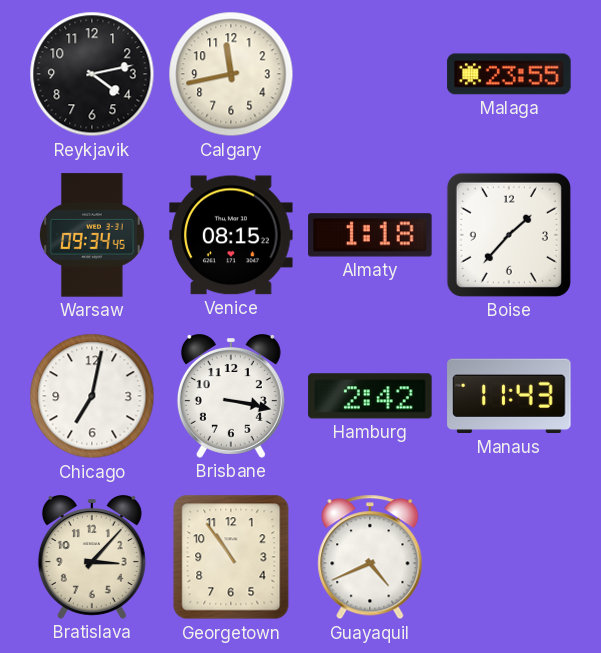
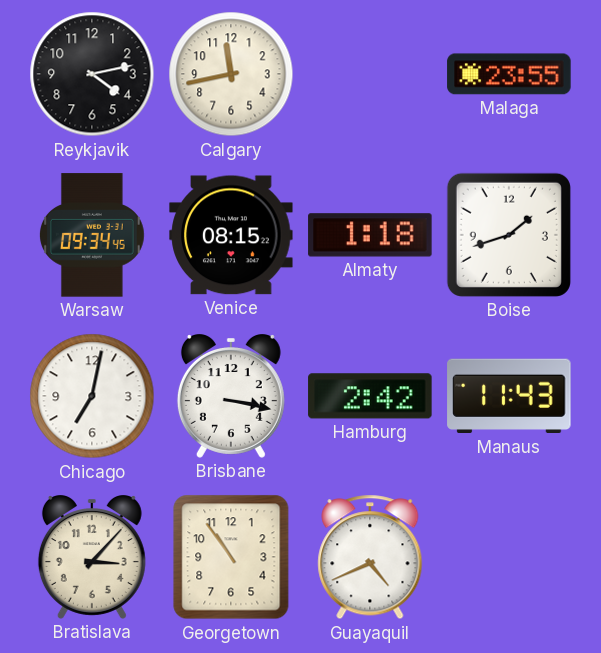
Boise: 1:37 -> 1:42
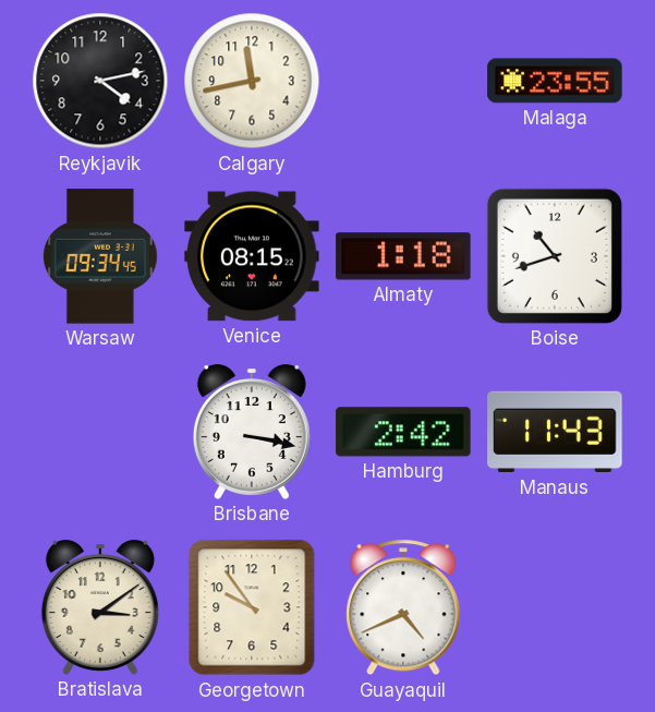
Boise: 1:42 -> 10:42
Chicago: 7:02 -> none
Bratislava: 3:07 -> 3:09
Georgetown: 10:54 -> 9:54
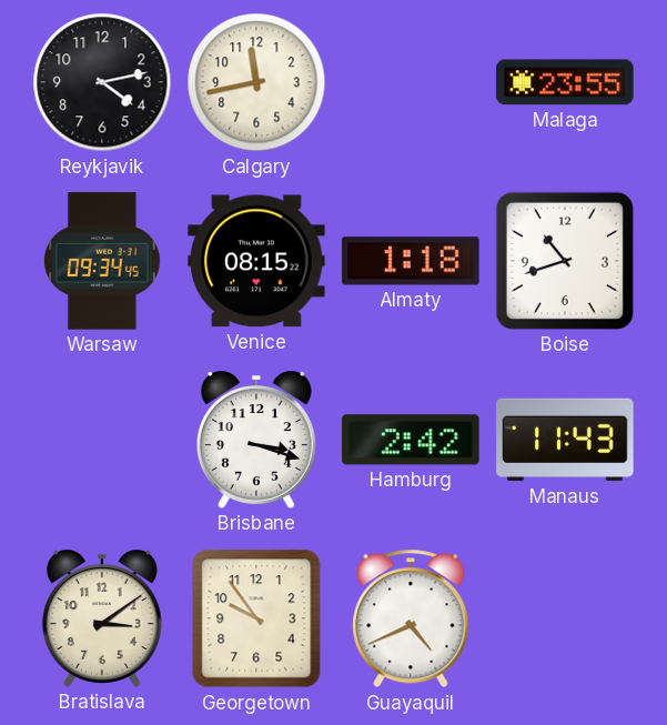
Brisbane: 3:17 -> 3:18
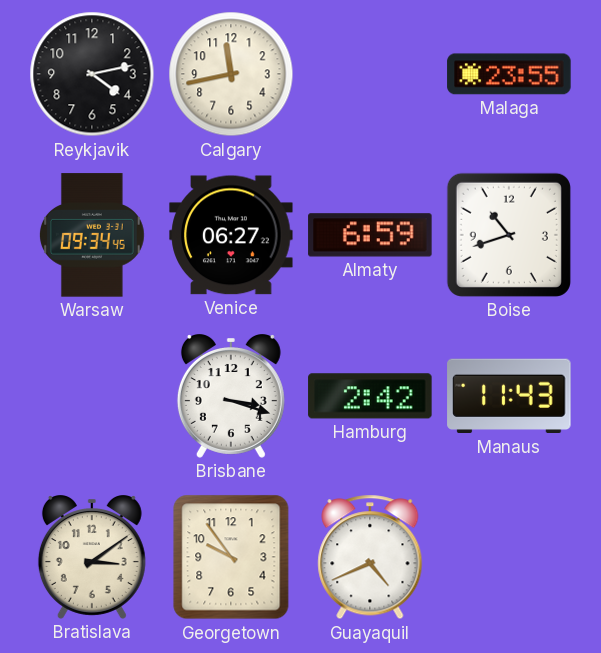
Venice: 08:15 -> 06:27
Almaty: 1:18 -> 6:59
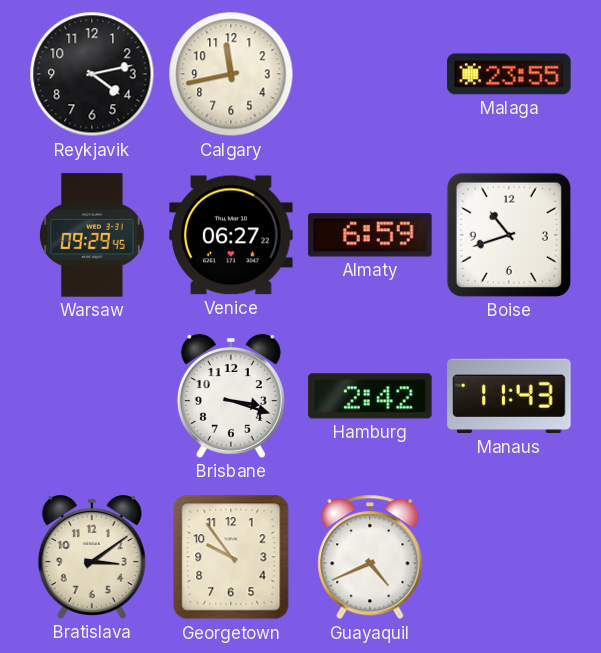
Warsaw: 09:34 -> 09:29
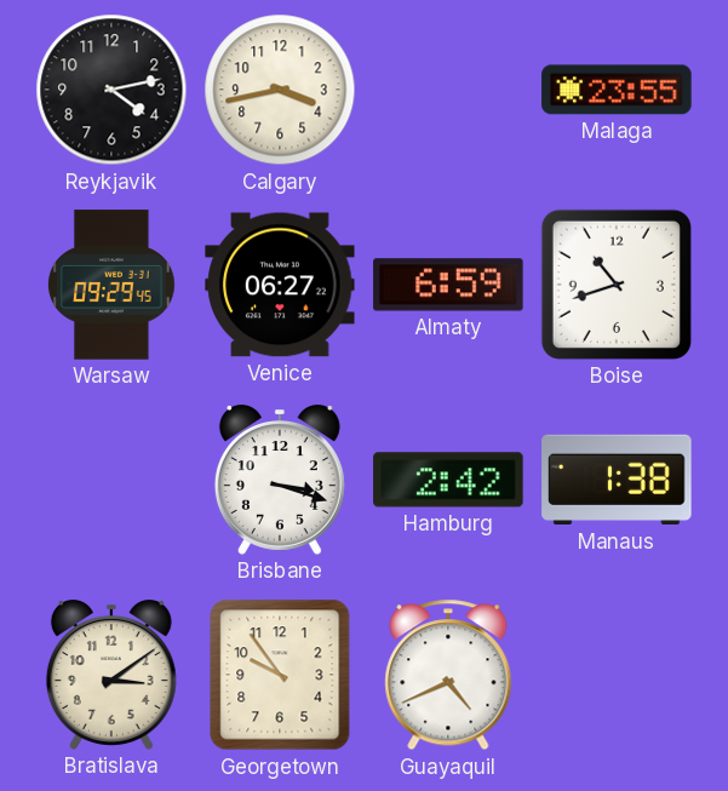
Calgary: 11:43 -> 3:43
Manaus: 11:43 -> 1:38
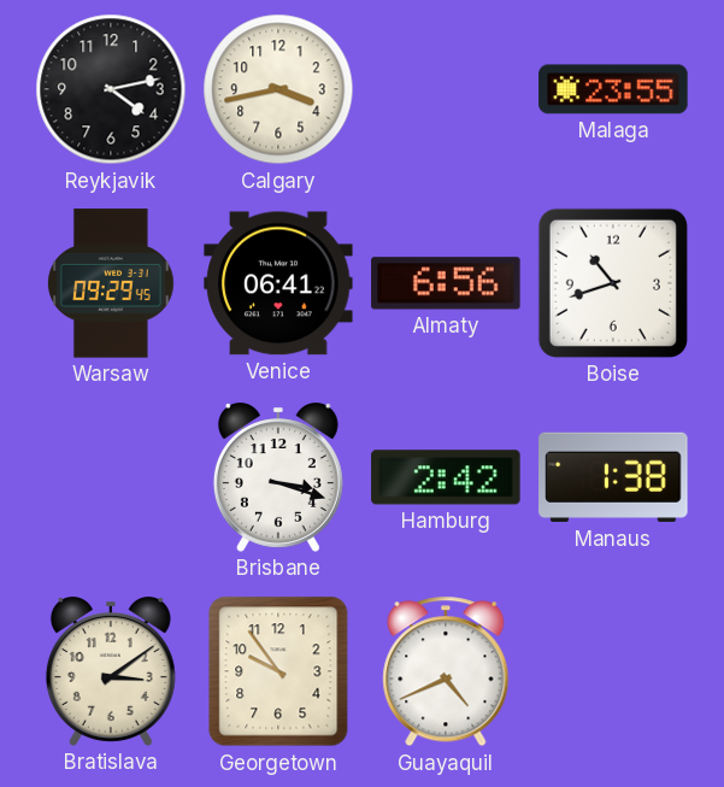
Venice: 06:27 -> 06:41
Almaty: 6:59 -> 6:56
